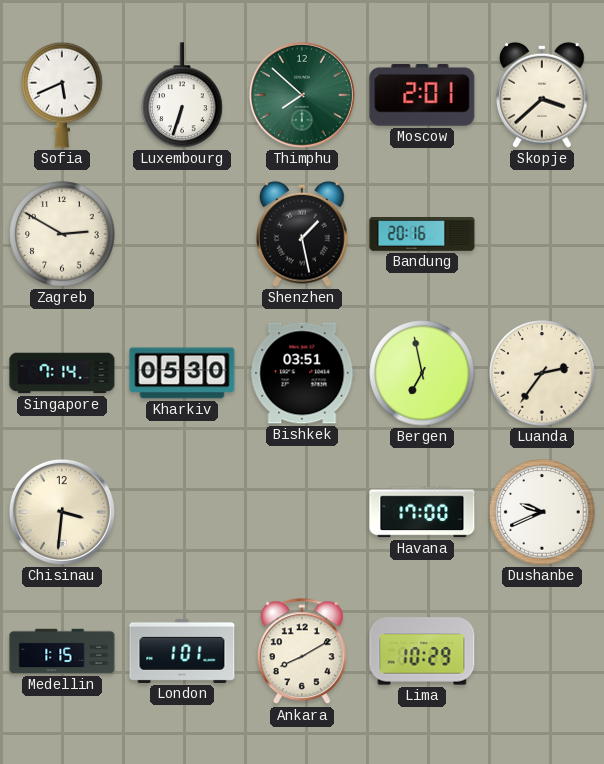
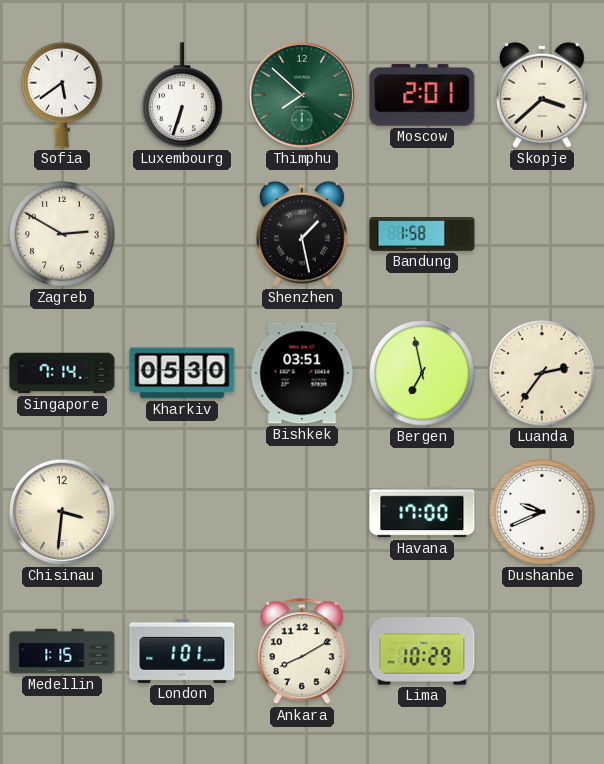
Sofia: 5:41 -> 5:39
Bandung: 20:16 -> 1:58
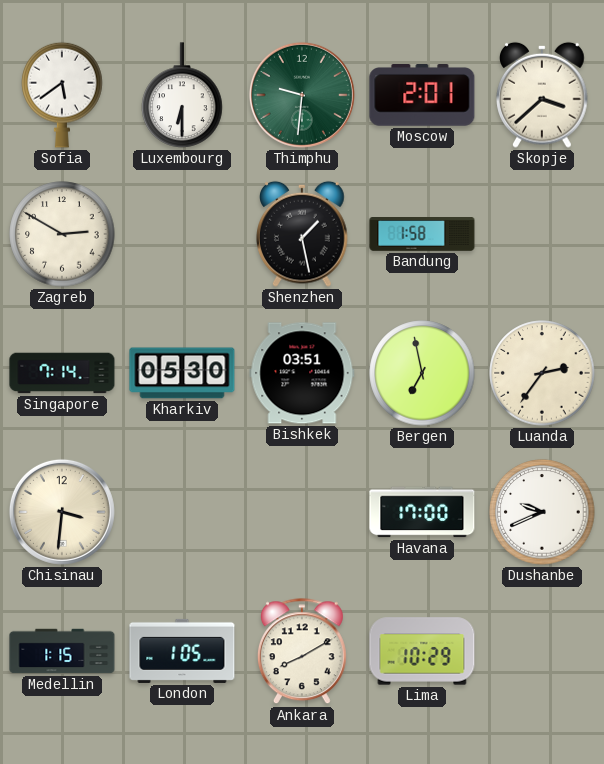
Luxembourg: 6:33 -> 6:30
Thimphu: 7:52 -> 9:31
London: 1:01 -> 1:05
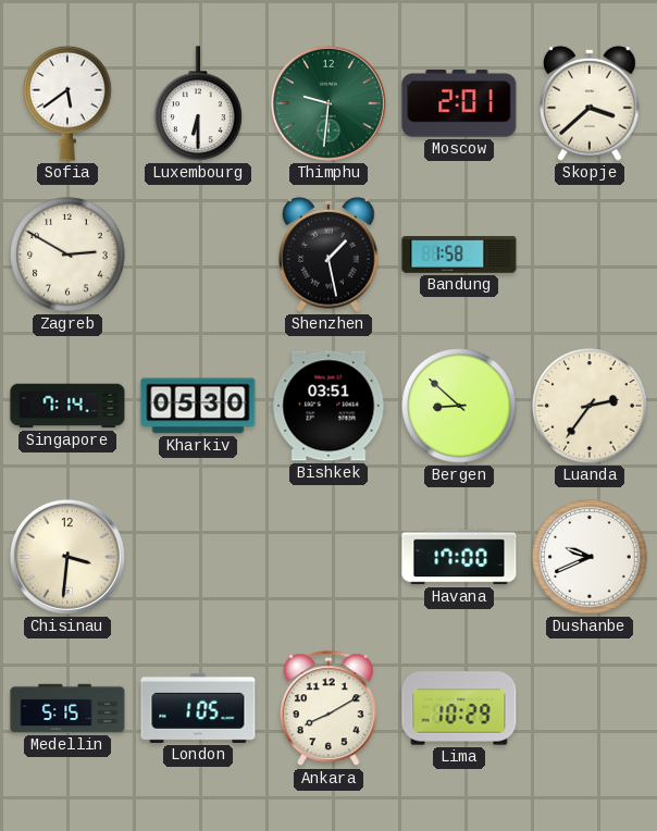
Bergen: 6:58 -> 8:52
Medellin: 1:15 -> 5:15
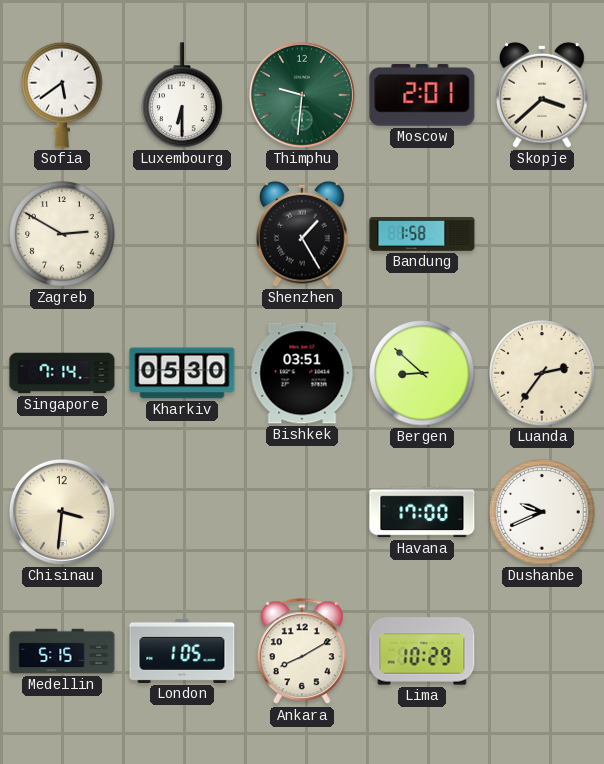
Shenzhen: 1:28 -> 1:25
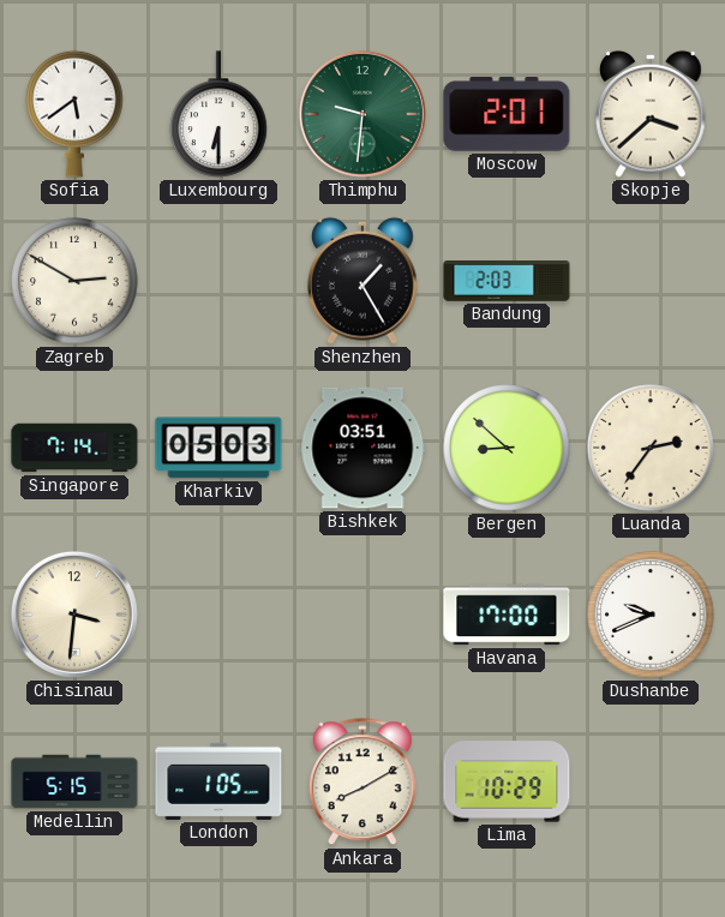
Bandung: 1:58 -> 2:03
Kharkiv: 05:30 -> 05:03
